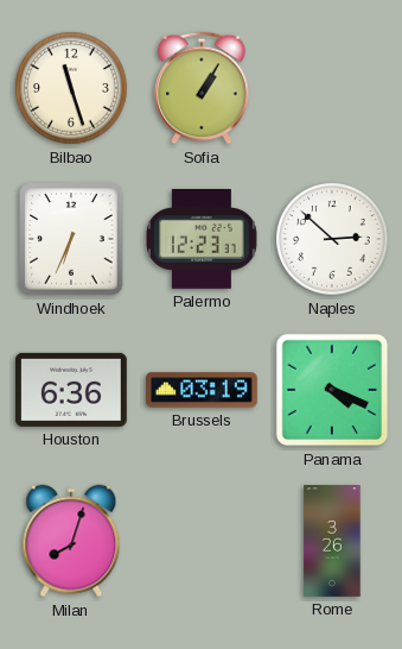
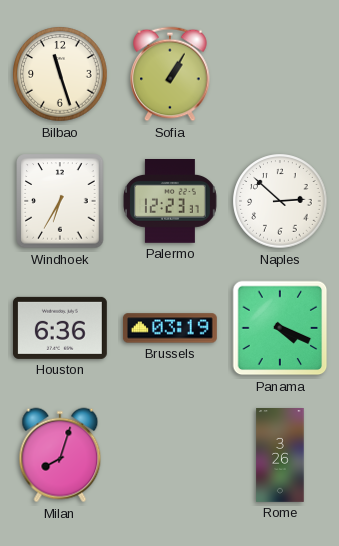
Windhoek: 6:34 -> 6:35
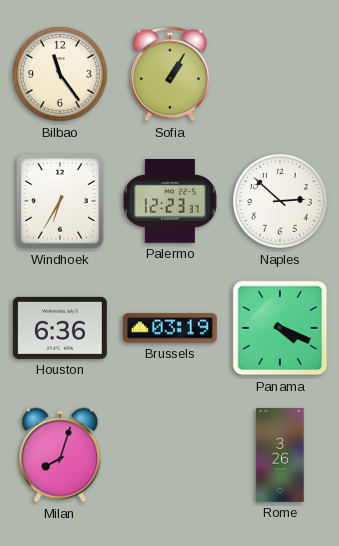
Bilbao: 11:27 -> 11:24
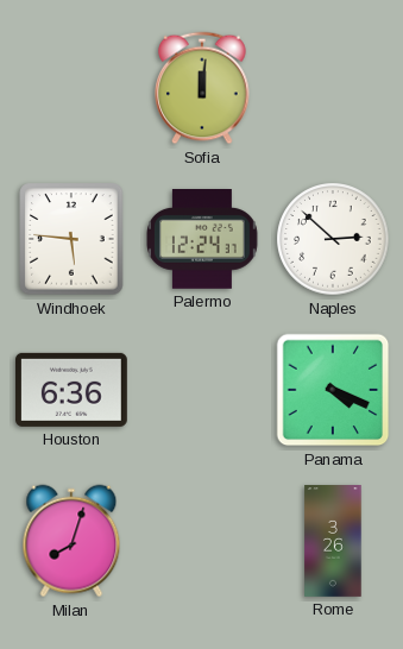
Bilbao: 11:24 -> none
Sofia: 1:05 -> 12:01
Windhoek: 6:35 -> 5:46
Palermo: 12:23 -> 12:24
Brussels: 03:19 -> none
